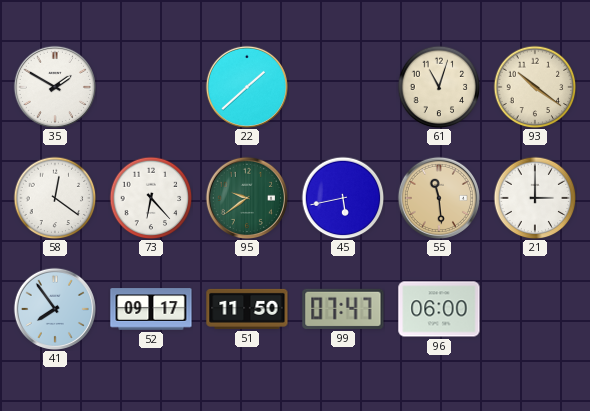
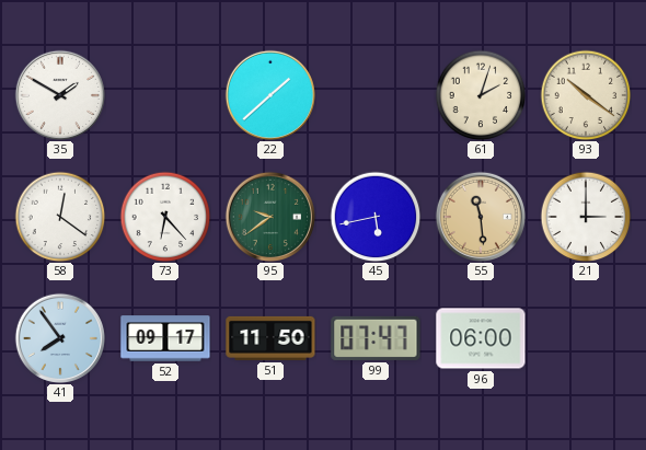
61: 11:03 -> 2:03
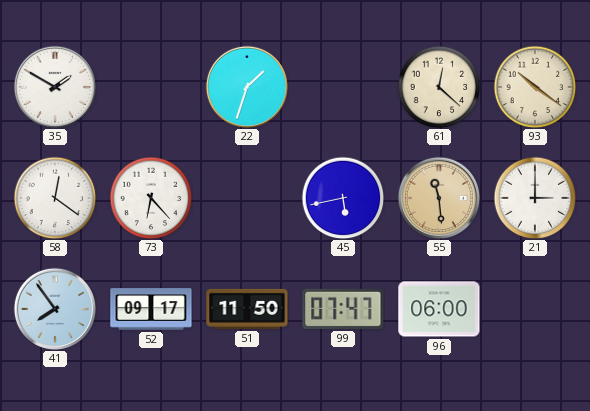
22: 1:38 -> 1:33
61: 2:03 -> 12:22
95: 9:39 -> none
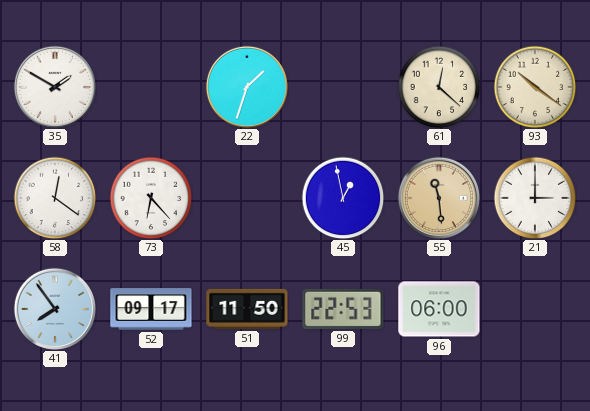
45: 5:43 -> 12:58
99: 07:47 -> 22:53
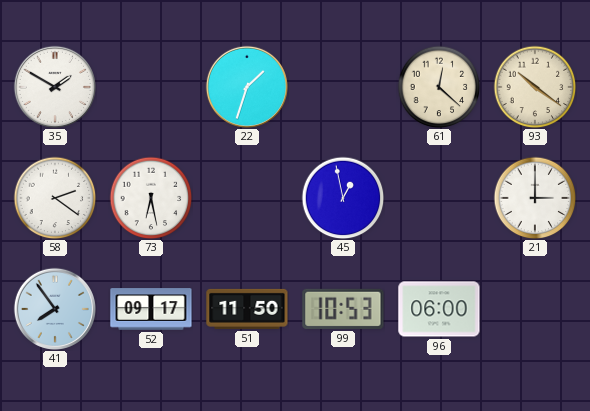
58: 12:21 -> 2:21
73: 6:23 -> 6:28
55: 11:29 -> none
99: 22:53 -> 10:53
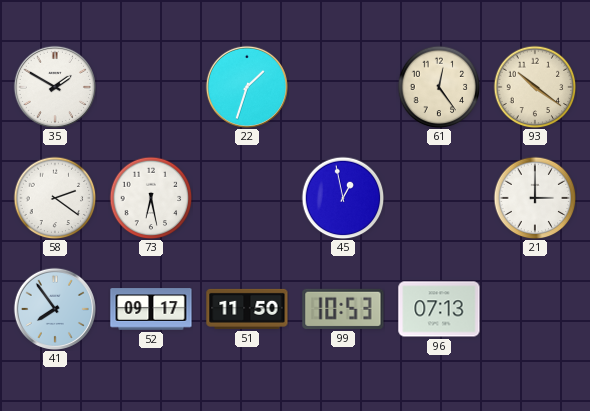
61: 12:22 -> 12:24
96: 06:00 -> 07:13
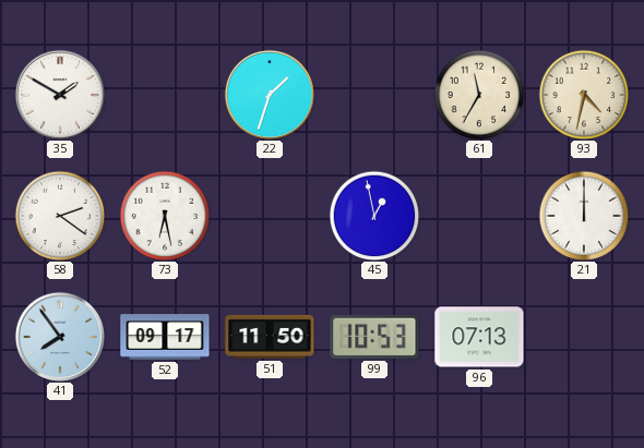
61: 12:24 -> 11:35
93: 10:21 -> 4:32
21: 3:00 -> 12:00
